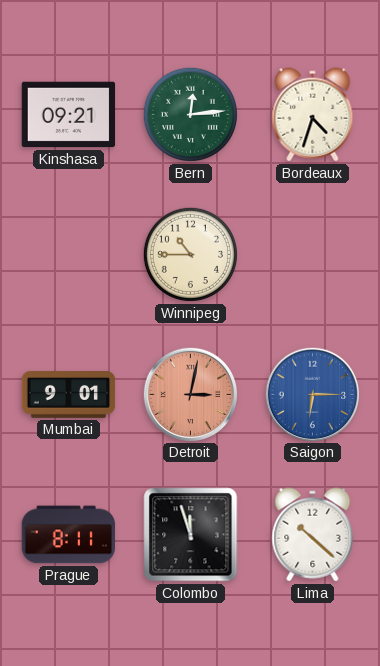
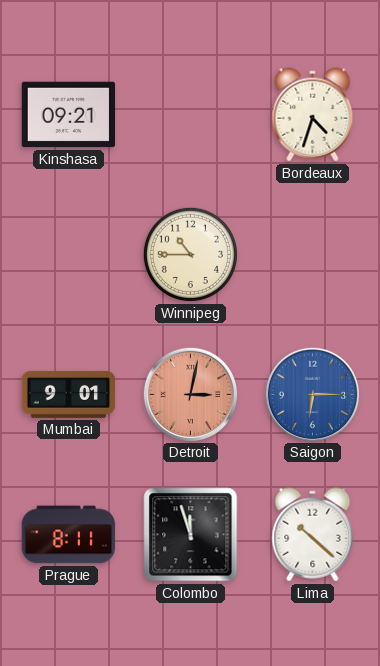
Bern: 12:14 -> none
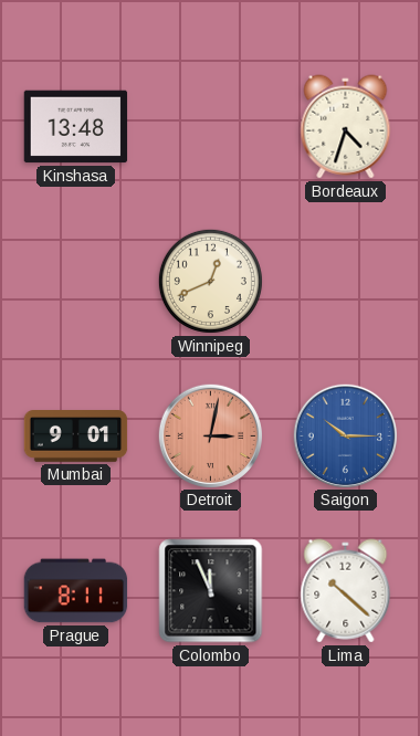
Kinshasa: 09:21 -> 13:48
Winnipeg: 10:45 -> 12:41
Saigon: 6:15 -> 10:15
Colombo: 11:57 -> 11:56
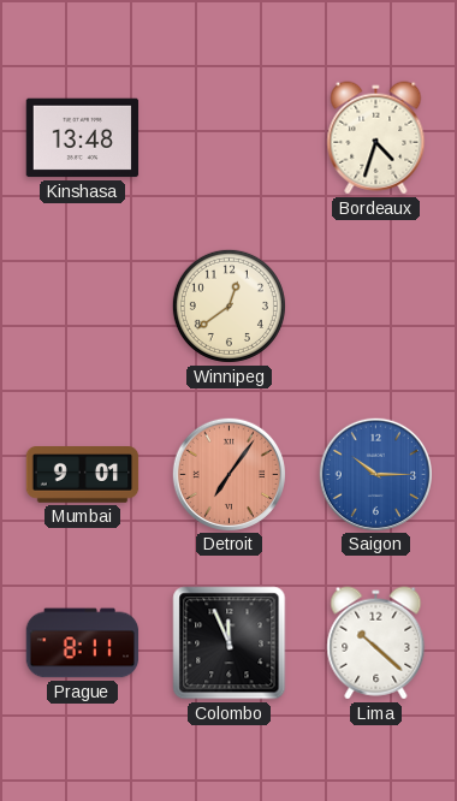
Winnipeg: 12:41 -> 12:39
Detroit: 3:02 -> 7:06
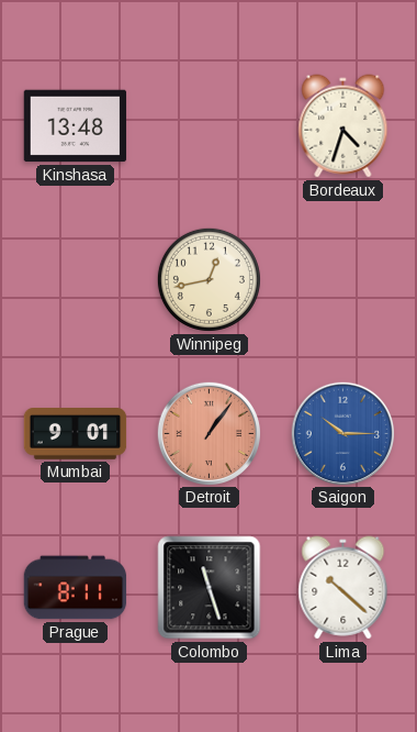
Winnipeg: 12:39 -> 12:43
Detroit: 7:06 -> 1:06
Colombo: 11:56 -> 11:27
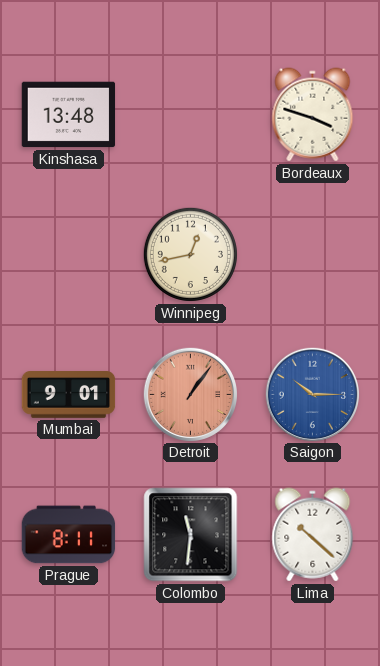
Bordeaux: 4:33 -> 3:48
Colombo: 11:27 -> 11:31
